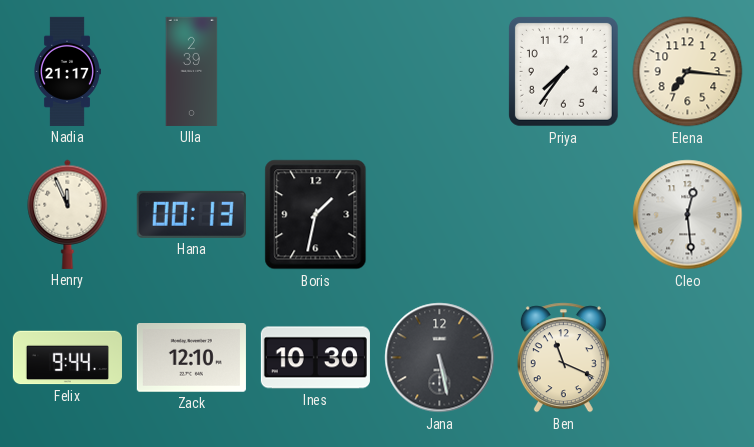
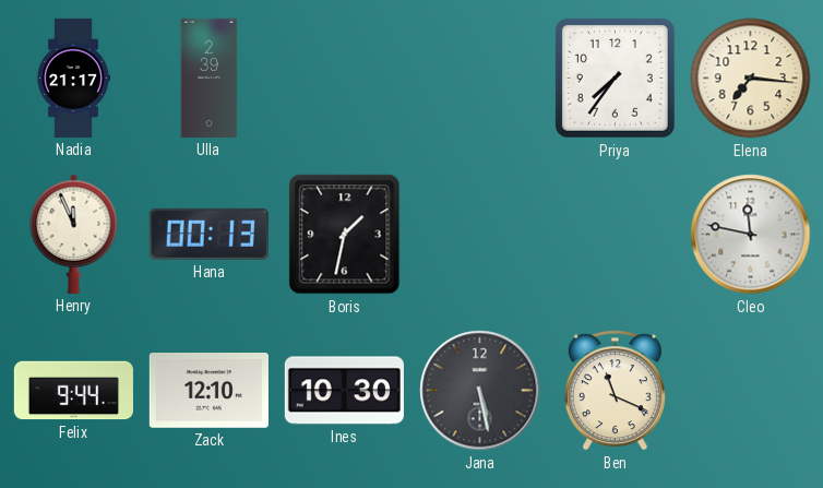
Cleo: 12:29 -> 11:47
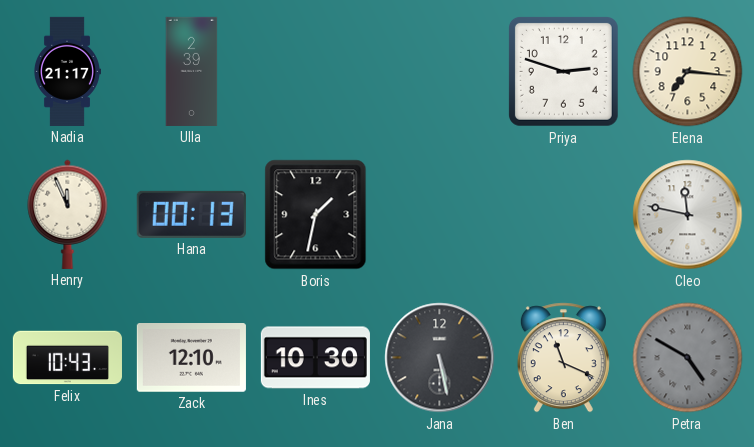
Priya: 7:36 -> 2:48
Felix: 9:44 -> 10:43
Petra: none -> 4:50
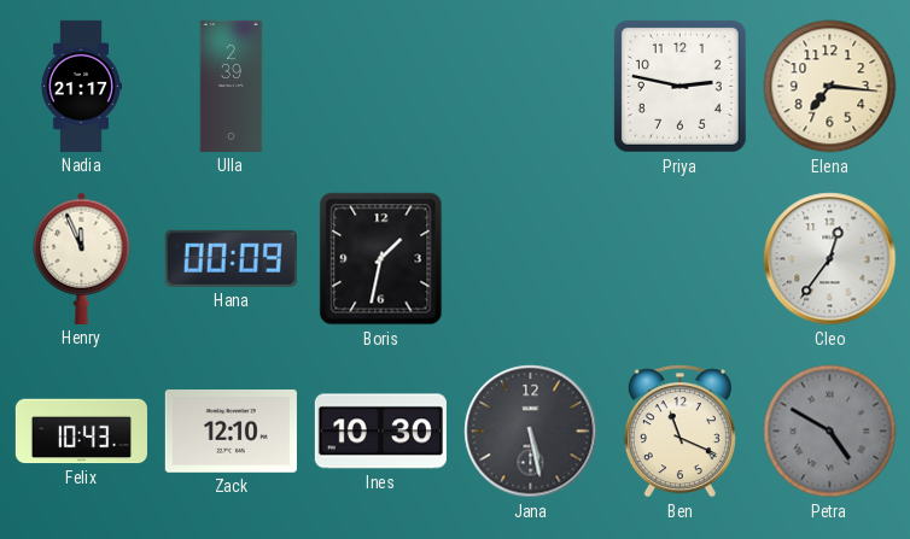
Priya: 2:48 -> 2:47
Hana: 00:13 -> 00:09
Cleo: 11:47 -> 12:36
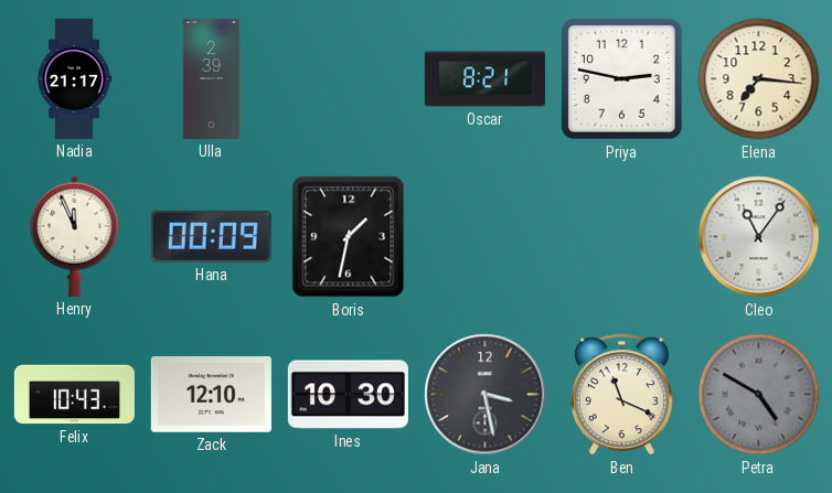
Oscar: none -> 8:21
Cleo: 12:36 -> 11:06
Jana: 5:28 -> 3:28
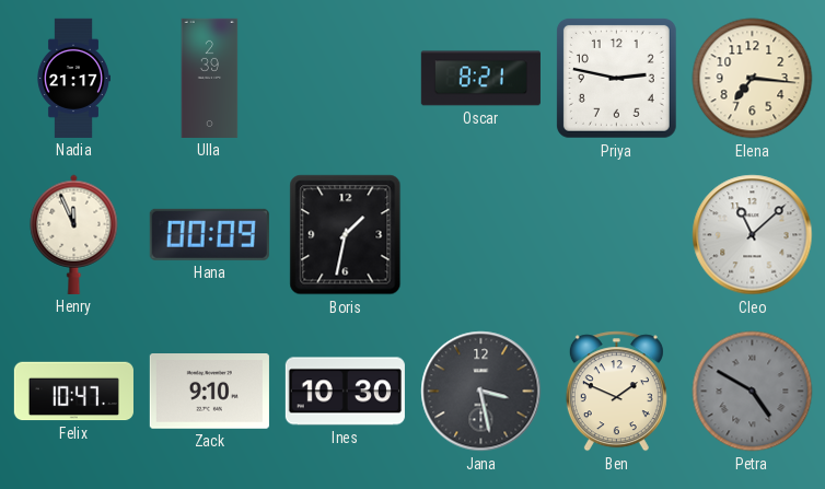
Cleo: 11:06 -> 11:08
Felix: 10:43 -> 10:47
Zack: 12:10 -> 9:10
Ben: 11:19 -> 1:49
